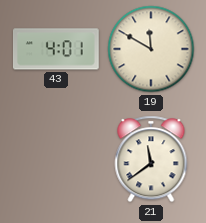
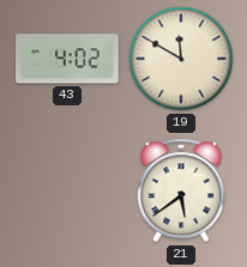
43: 4:01 -> 4:02
21: 11:39 -> 5:39
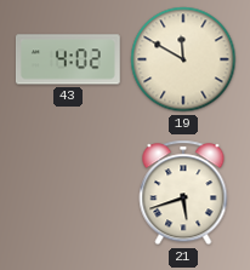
21: 5:39 -> 5:42
